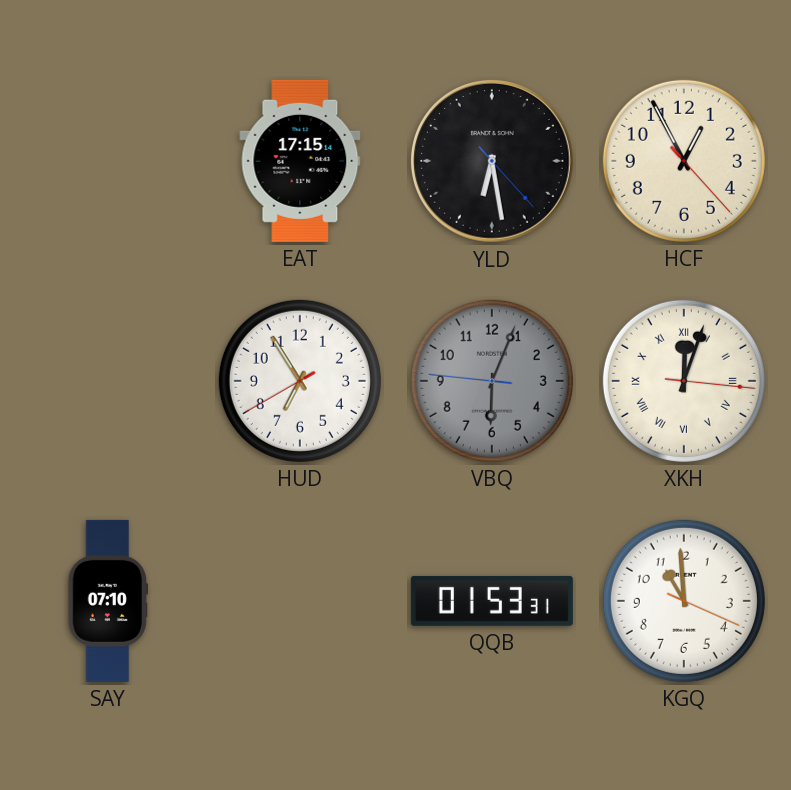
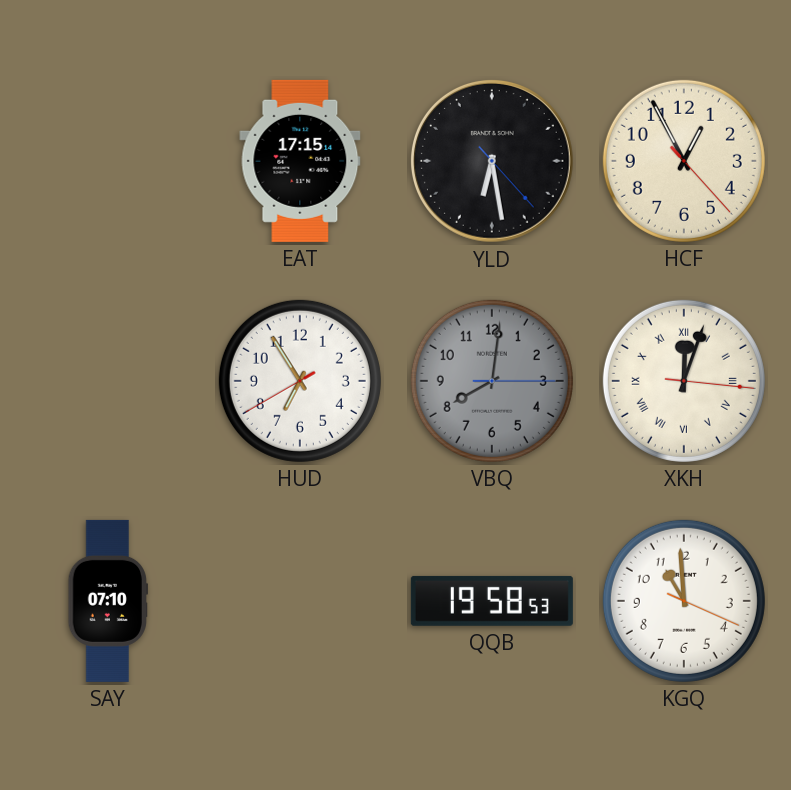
VBQ: 6:03 -> 8:01
QQB: 01:53 -> 19:58
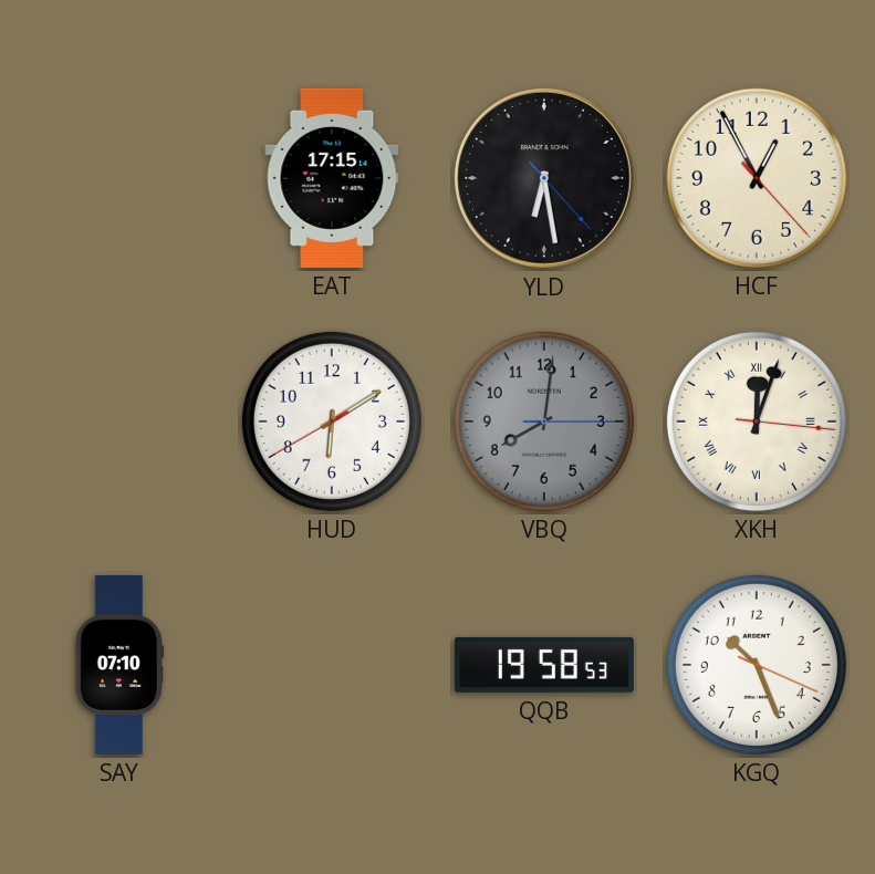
HUD: 6:54 -> 6:09
KGQ: 10:59 -> 10:26
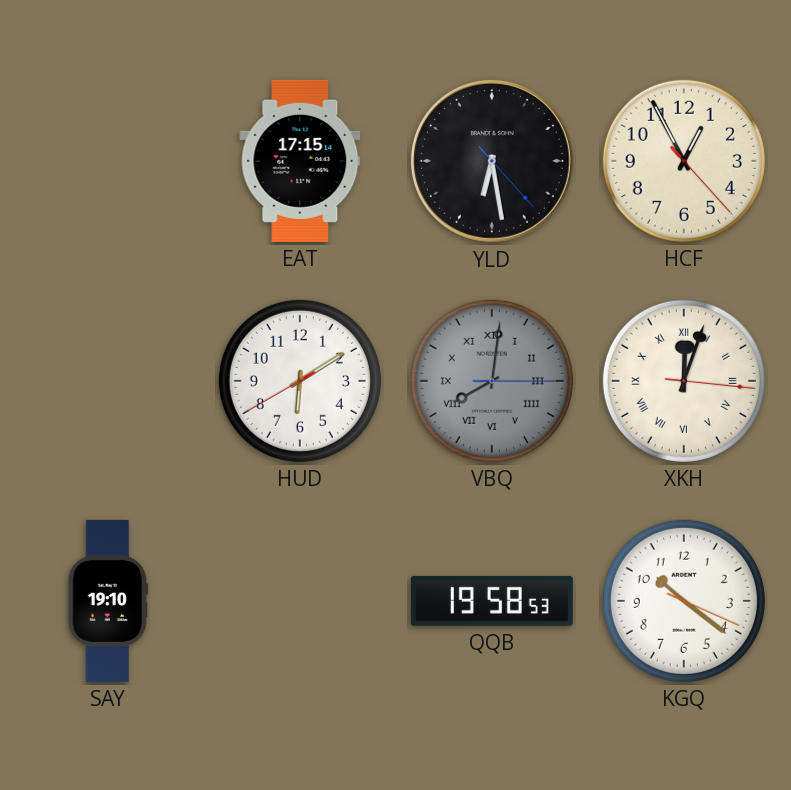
VBQ numerals: Arabic -> Roman
SAY: 07:10 -> 19:10
KGQ: 10:26 -> 10:21
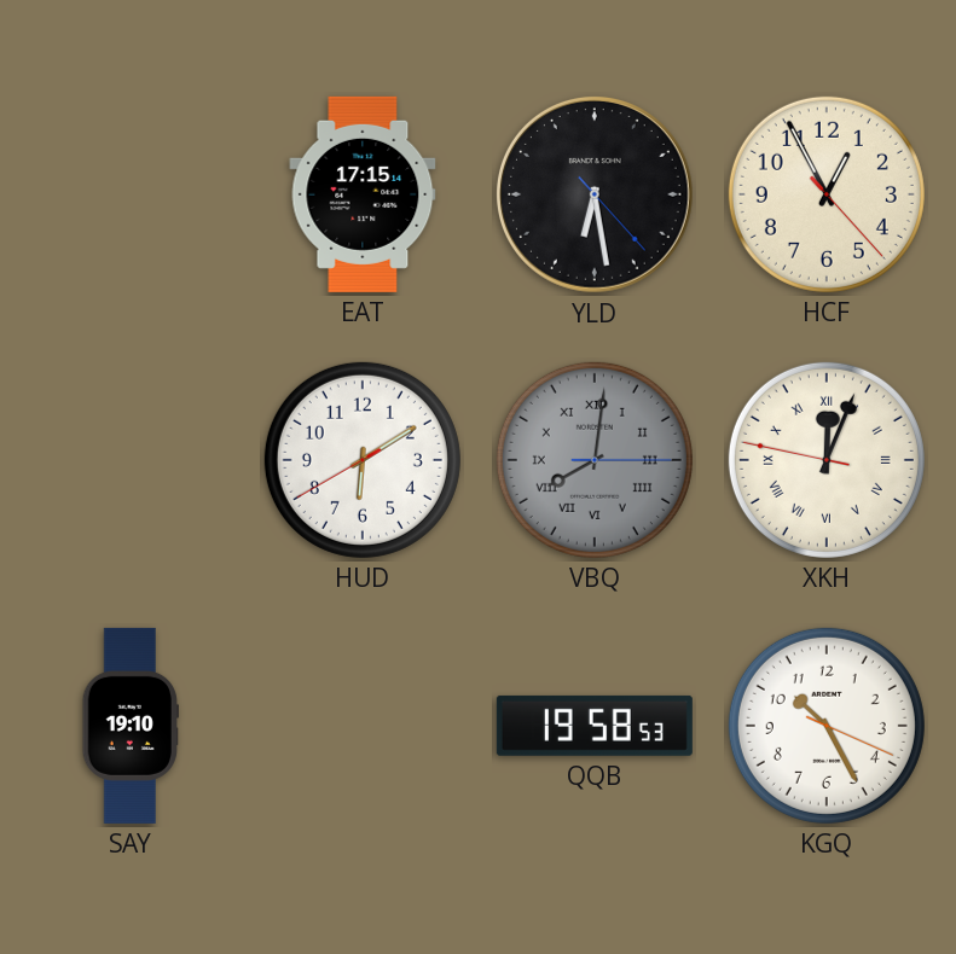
XKH: 12:03:16 -> 12:03:47
KGQ: 10:21 -> 10:25
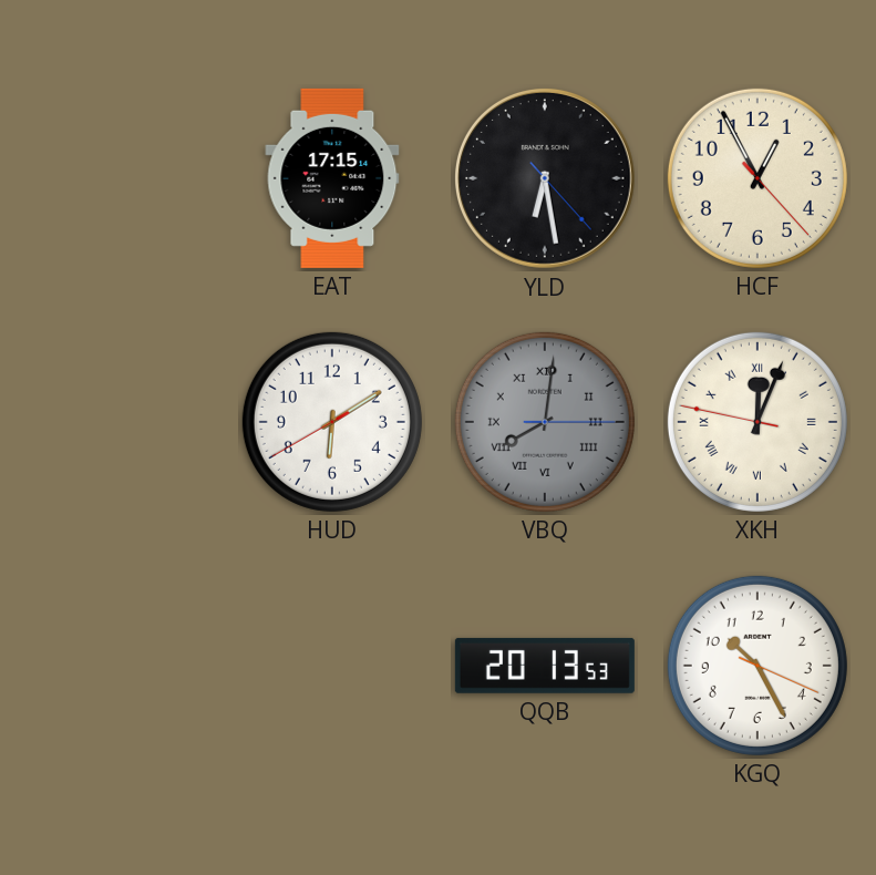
SAY: 19:10 -> none
QQB: 19:58 -> 20:13
